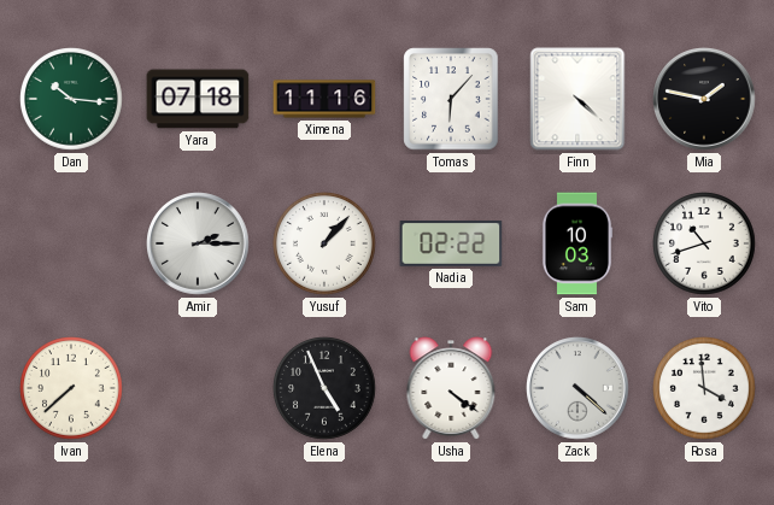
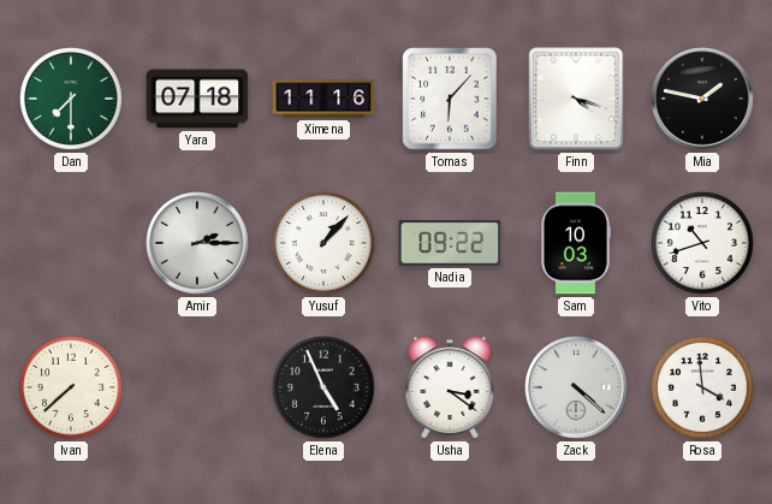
Dan: 10:16 -> 7:30
Finn: 4:22 -> 4:18
Nadia: 02:22 -> 09:22
Usha: 4:21 -> 3:21
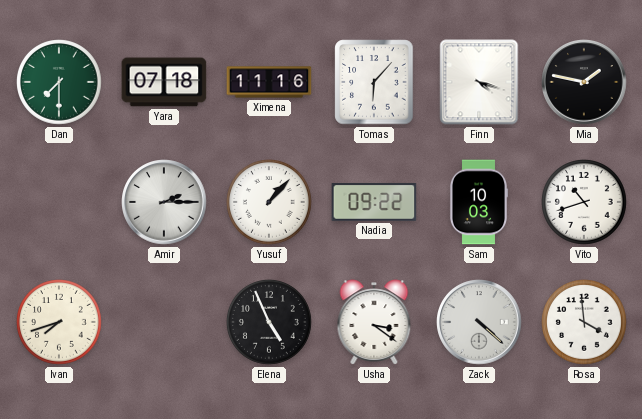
Ivan: 7:38 -> 7:42
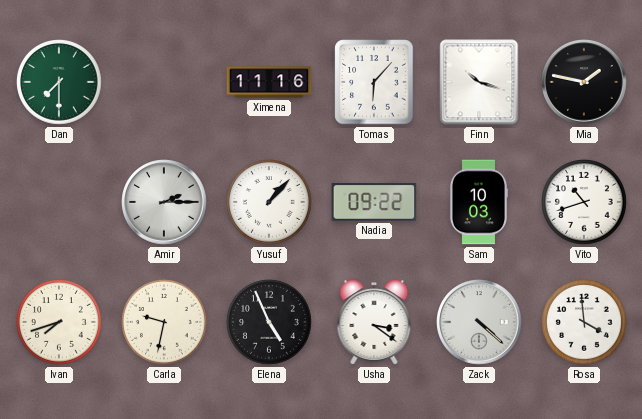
Yara: 07:18 -> none
Finn: 4:18 -> 10:18
Carla: none -> 9:32
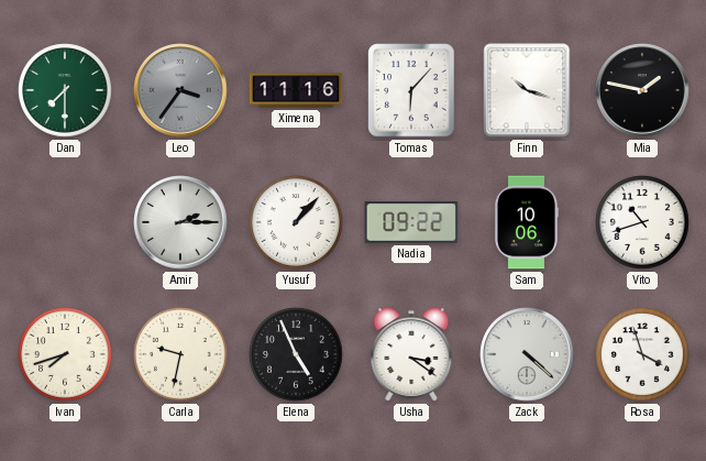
Leo: none -> 3:36
Sam: 10:03 -> 10:06
Rosa: 3:59 -> 3:57
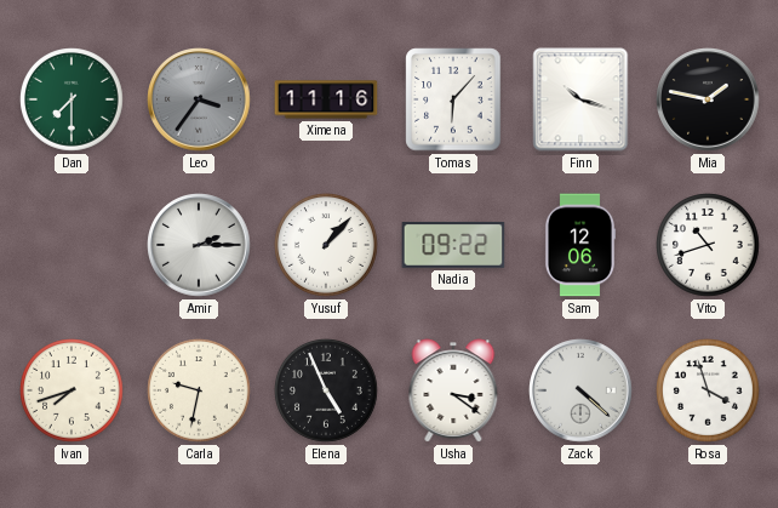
Sam: 10:06 -> 12:06
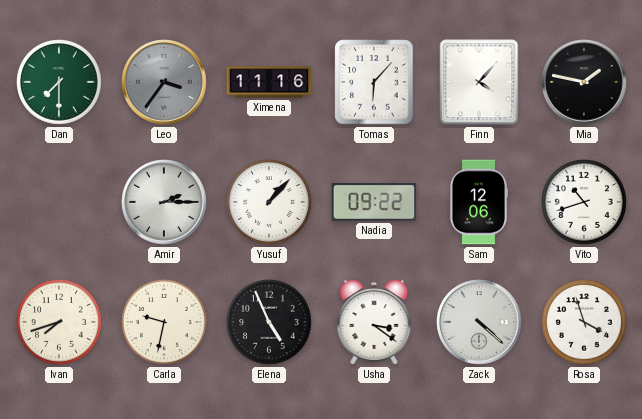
Finn: 10:18 -> 4:07
